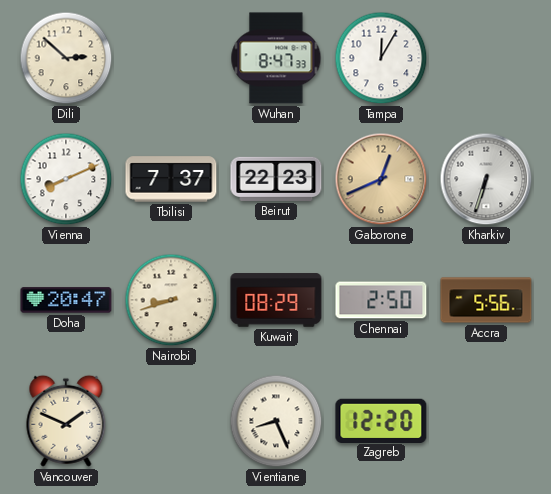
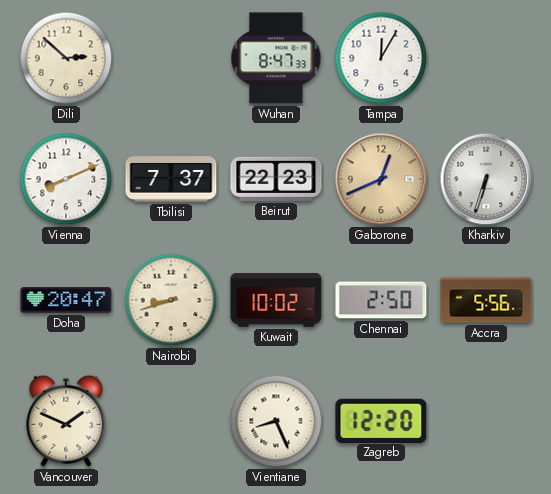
Kuwait: 08:29 -> 10:02
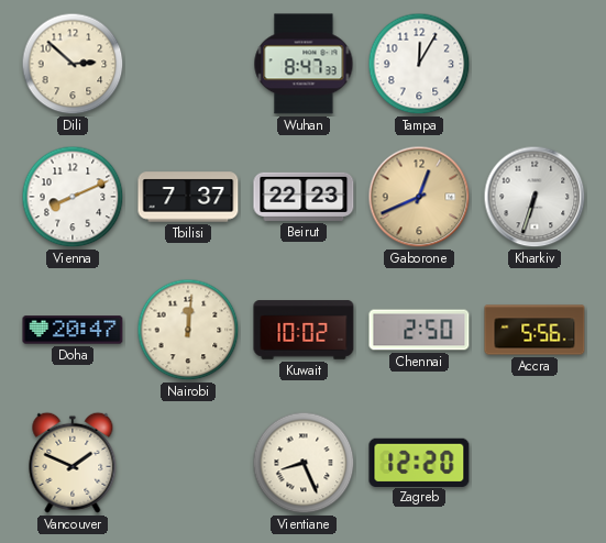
Nairobi: 8:42 -> 12:01
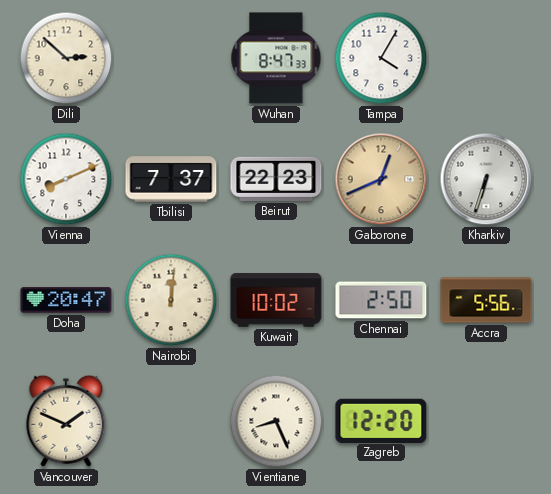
Tampa: 12:05 -> 4:05
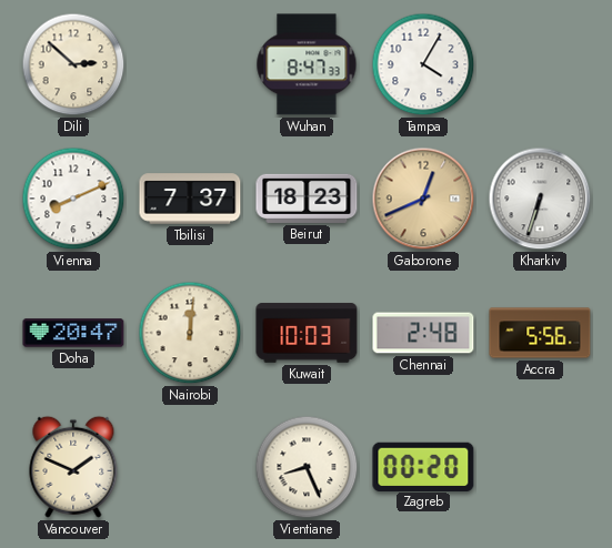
Beirut: 22:23 -> 18:23
Kuwait: 10:02 -> 10:03
Chennai: 2:50 -> 2:48
Zagreb: 12:20 -> 00:20
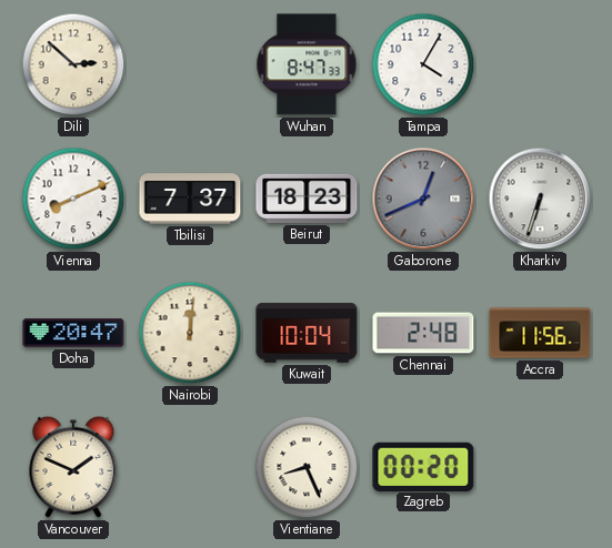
Gaborone dial: champagne -> grey
Kuwait: 10:03 -> 10:04
Accra: 5:56 -> 11:56
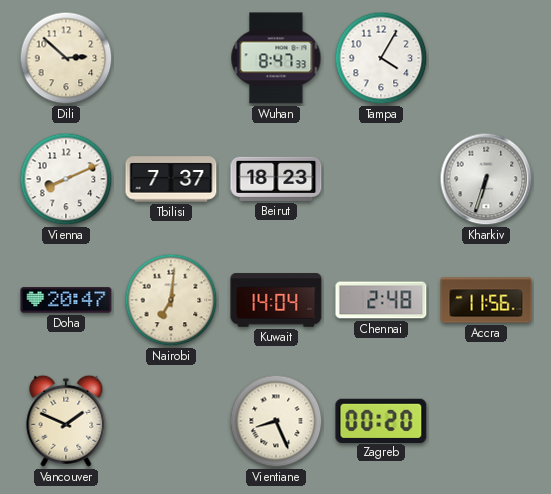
Gaborone: 12:41 -> none
Nairobi: 12:01 -> 7:01
Kuwait: 10:04 -> 14:04
